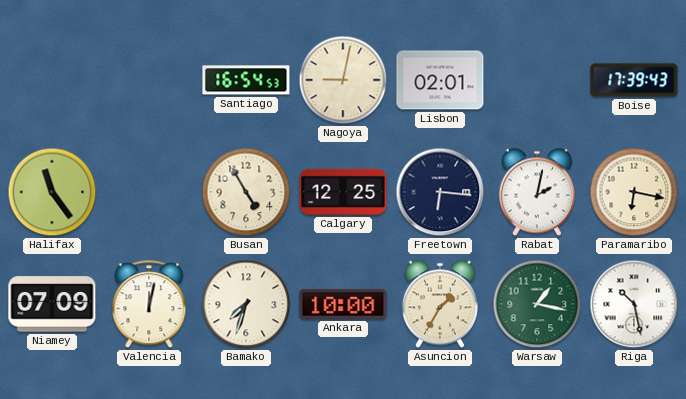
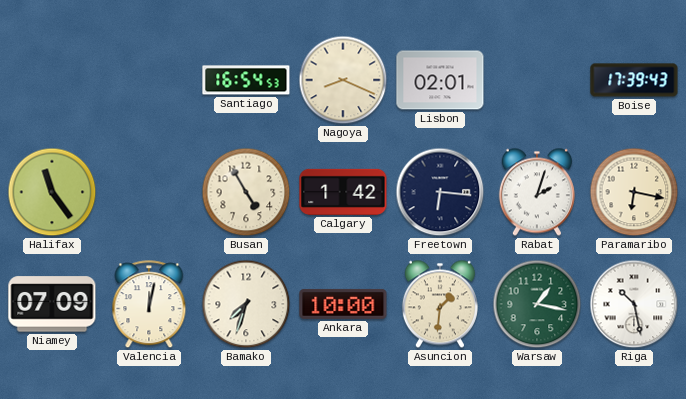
Nagoya: 9:02 -> 8:19
Calgary: 12:25 -> 1:42
Rabat: 2:02 -> 2:03
Asuncion: 1:35 -> 1:31
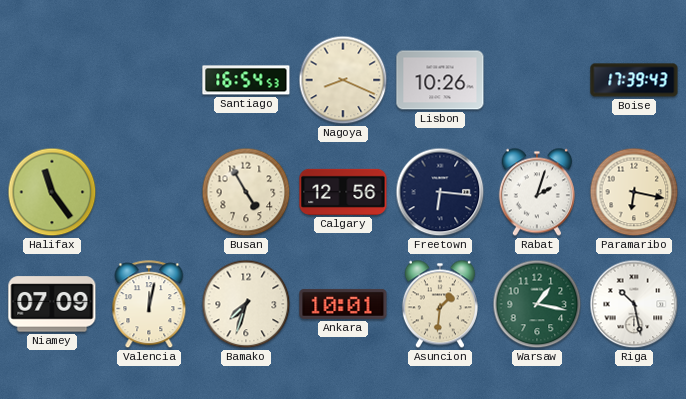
Lisbon: 02:01 -> 10:26
Calgary: 1:42 -> 12:56
Ankara: 10:00 -> 10:01
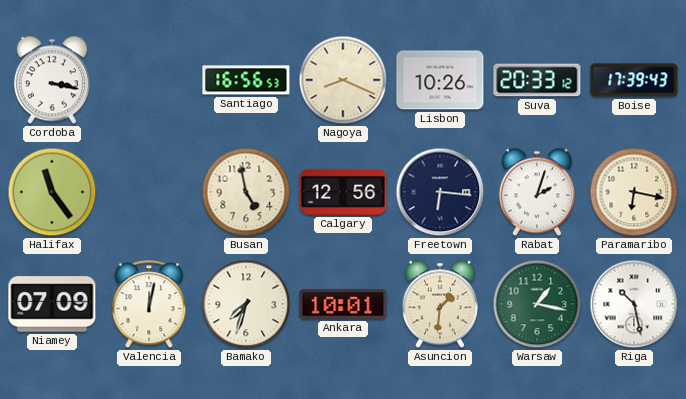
Cordoba: none -> 3:17
Santiago: 16:54 -> 16:56
Suva: none -> 20:33
Busan: 4:55 -> 4:58
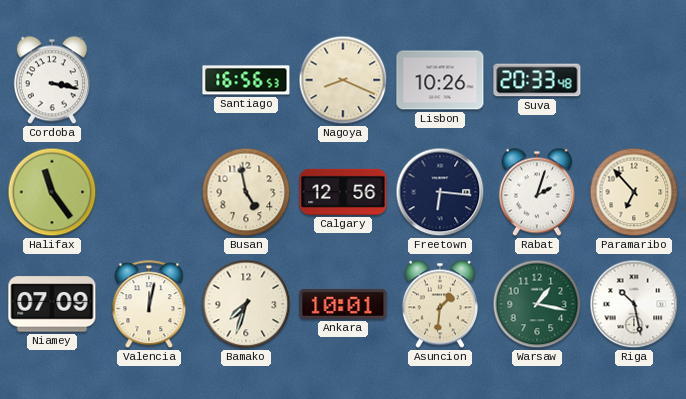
Suva: 20:33:12 -> 20:33:48
Boise: 17:39 -> none
Paramaribo: 6:17 -> 6:53
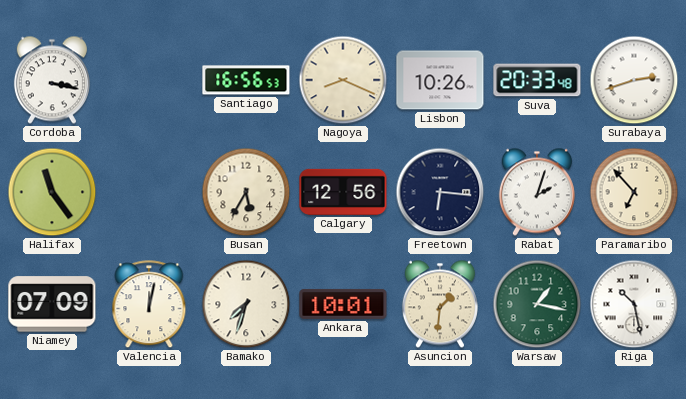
Surabaya: none -> 2:42
Busan: 4:58 -> 5:35
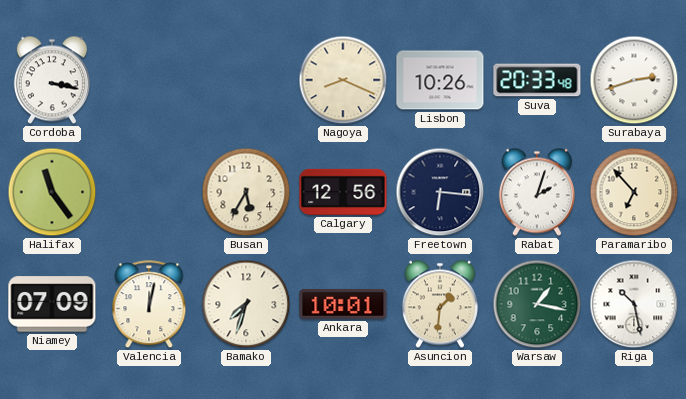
Santiago: 16:56 -> none
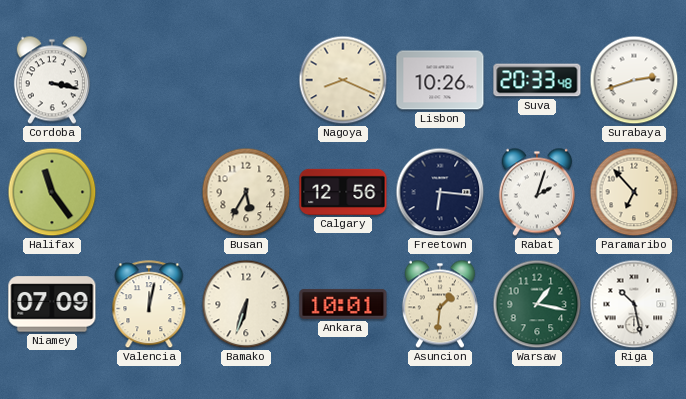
Bamako: 7:33 -> 6:33
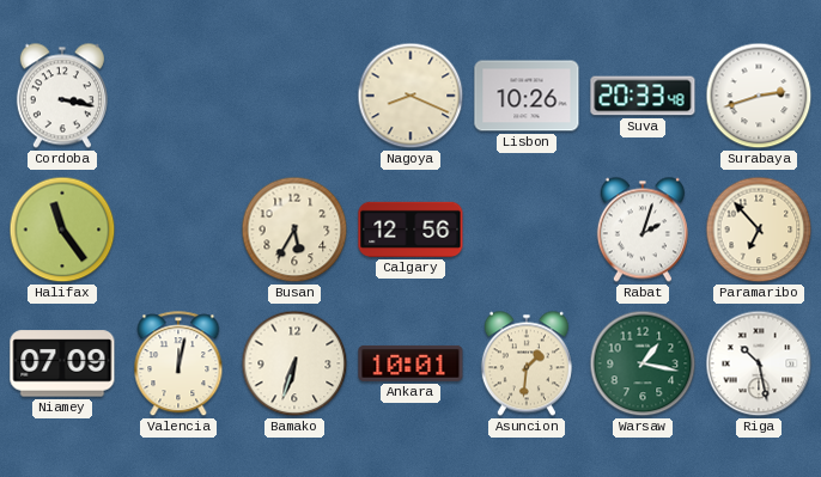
Freetown: 6:16 -> none
